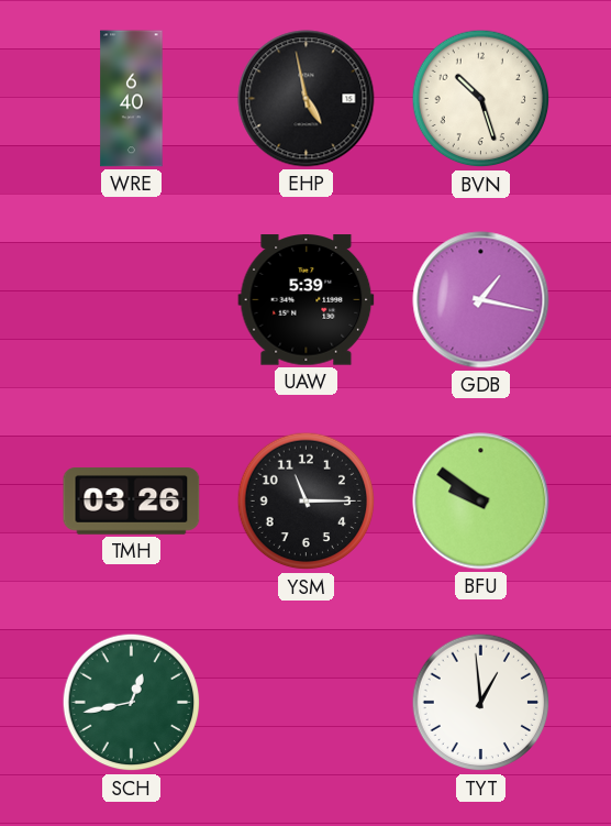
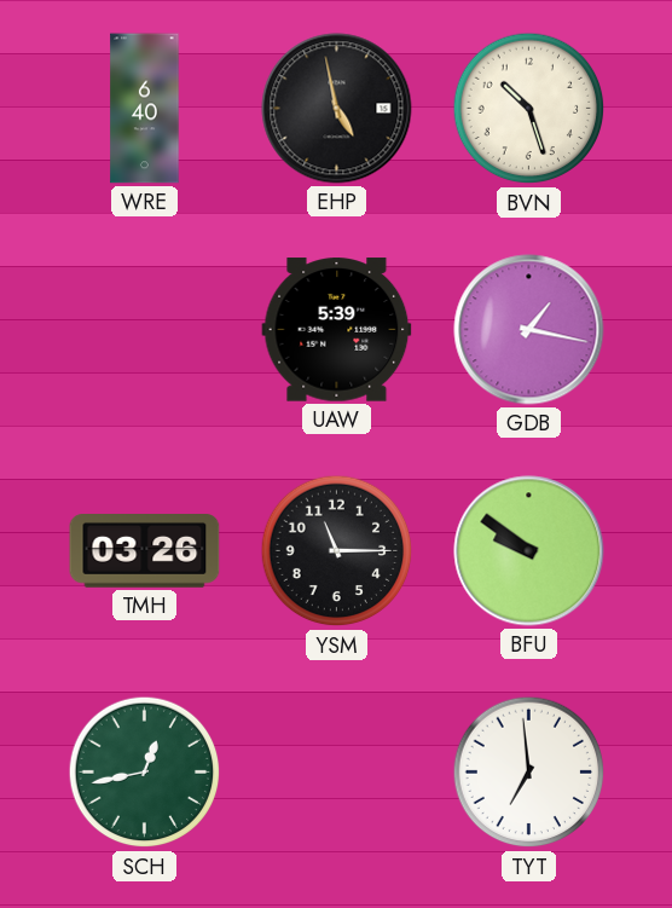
TYT: 12:59 -> 6:59
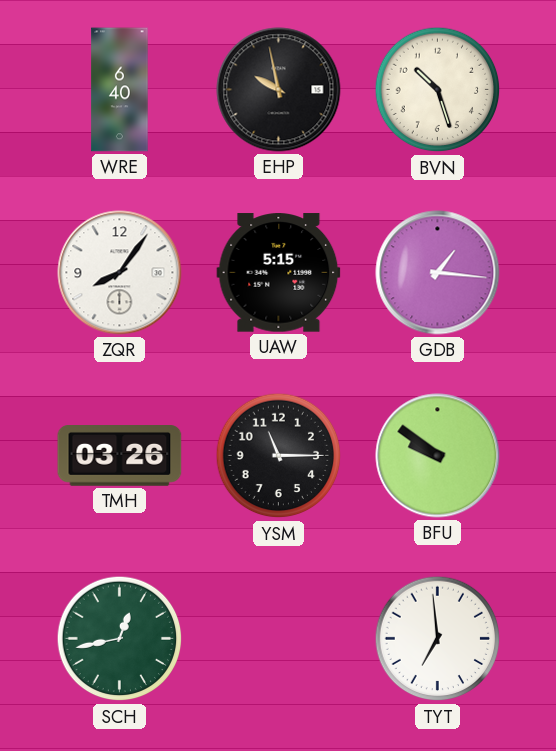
EHP: 4:58 -> 9:58
ZQR: none -> 8:06
UAW: 5:39 -> 5:15
GDB: 1:17 -> 1:16
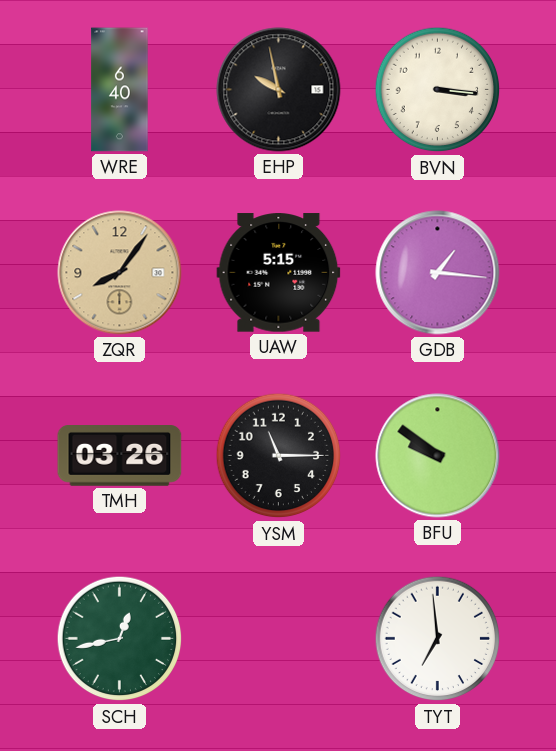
BVN: 10:27 -> 3:16
ZQR dial: white -> champagne
